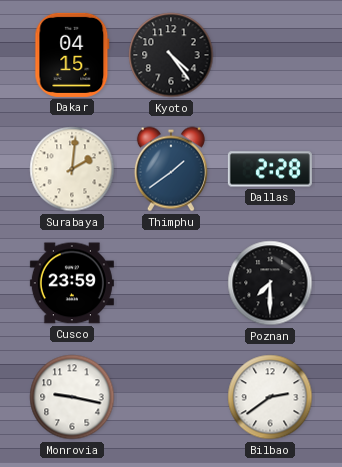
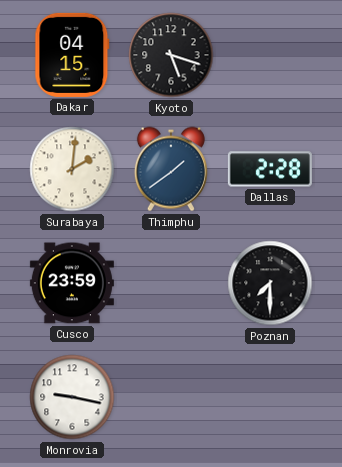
Kyoto: 4:24 -> 5:18
Bilbao: 2:39 -> none
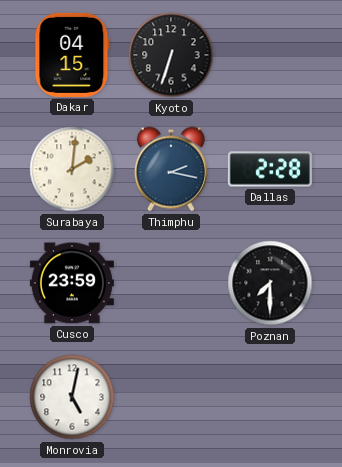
Kyoto: 5:18 -> 6:33
Thimphu: 1:39 -> 2:17
Monrovia: 9:17 -> 5:02
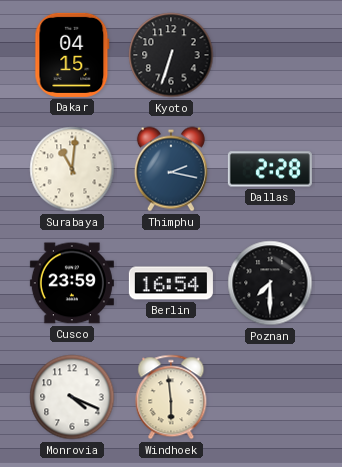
Surabaya: 2:01 -> 11:01
Berlin: none -> 16:54
Monrovia: 5:02 -> 4:19
Windhoek: none -> 5:59
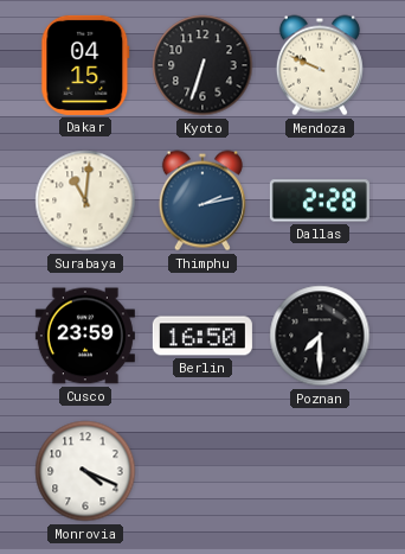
Mendoza: none -> 9:49
Thimphu: 2:17 -> 2:13
Berlin: 16:54 -> 16:50
Windhoek: 5:59 -> none
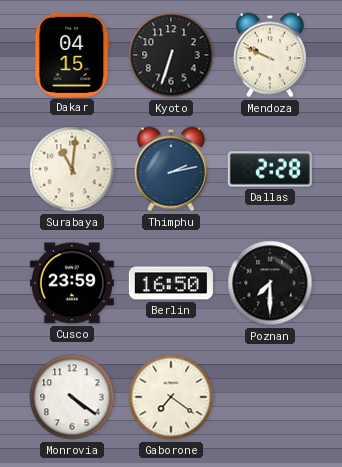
Monrovia: 4:19 -> 4:21
Gaborone: none -> 7:21
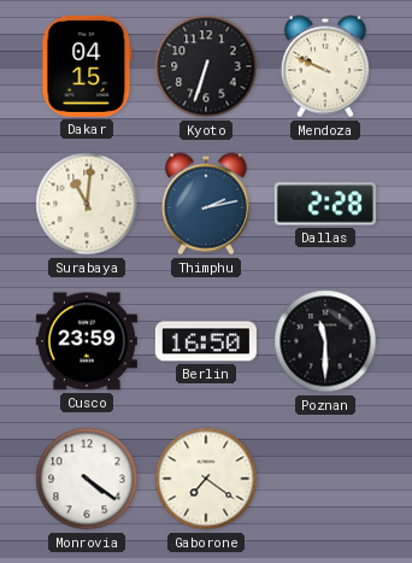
Poznan: 7:30 -> 11:30
